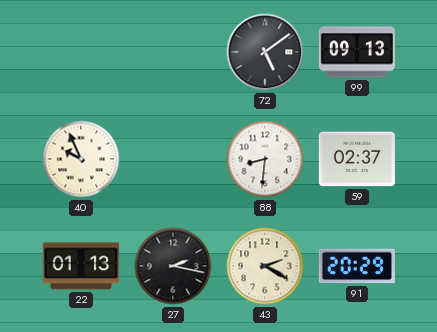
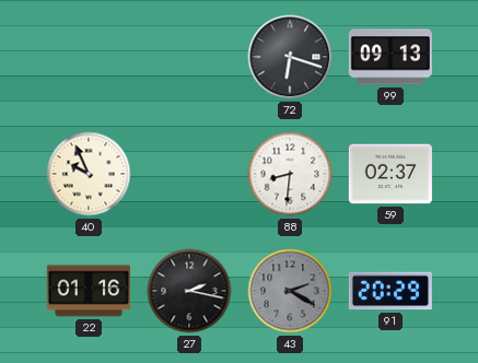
72: 5:09 -> 6:18
22: 01:13 -> 01:16
43 dial: cream -> grey
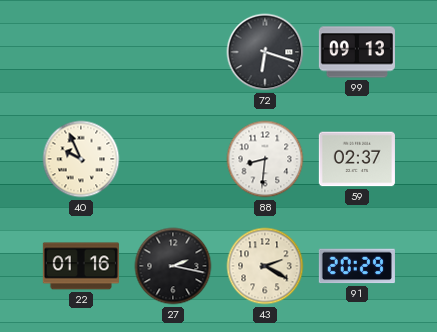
43 dial: grey -> cream
